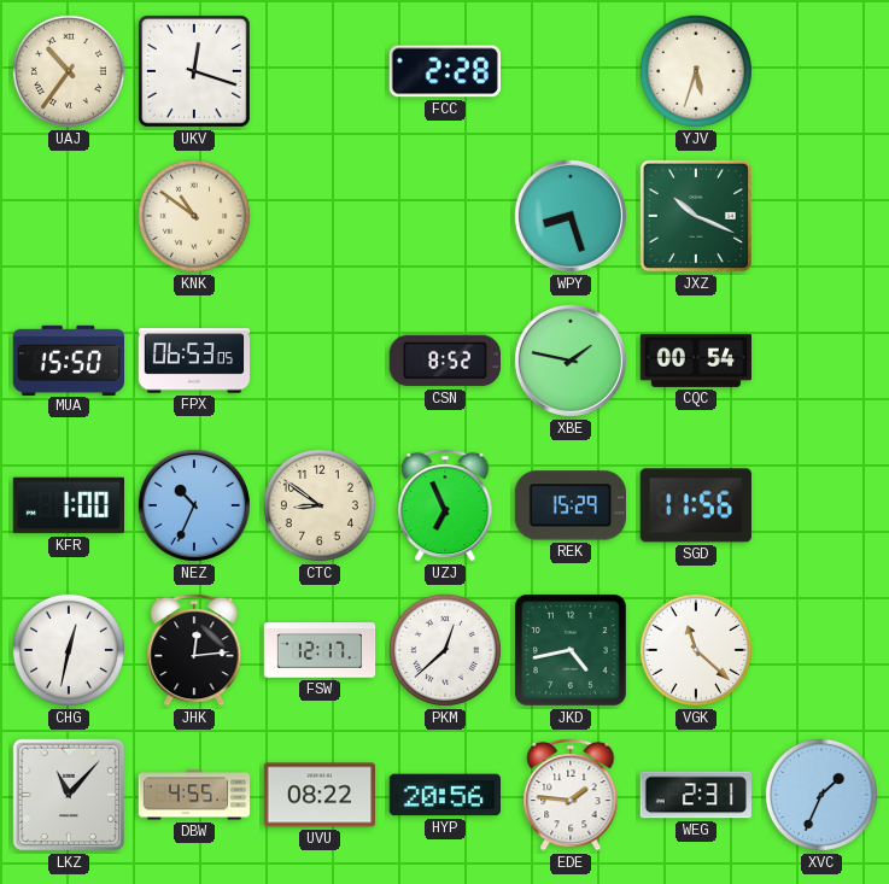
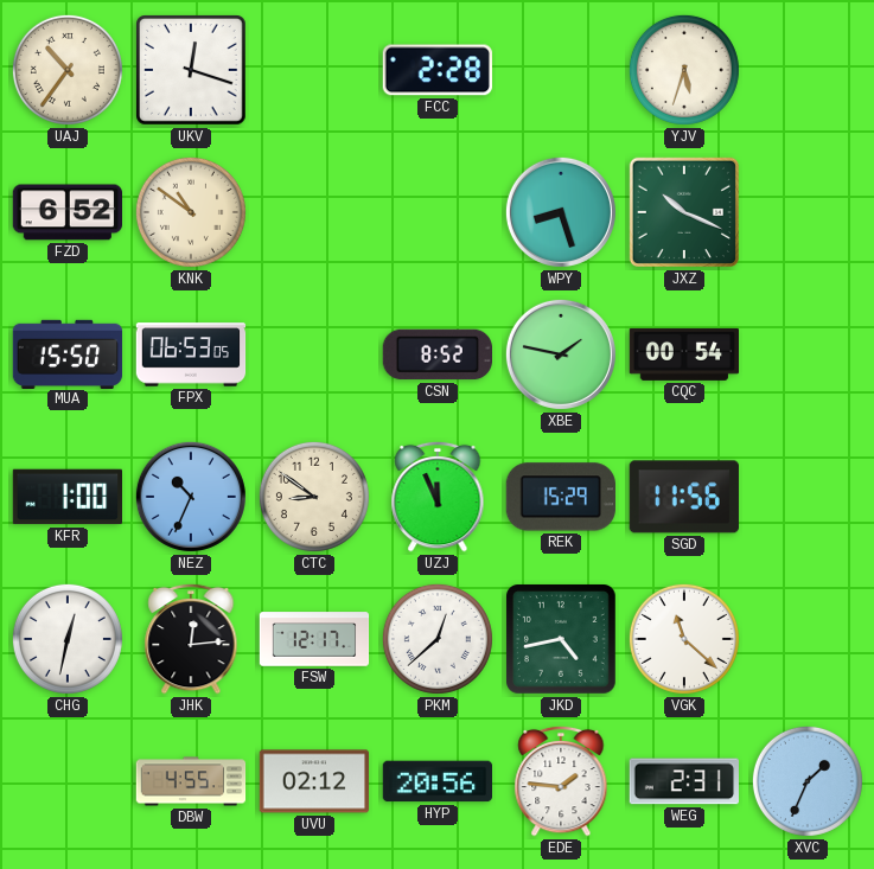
FZD: none -> 6:52
UZJ: 6:56 -> 11:56
LKZ: 11:07 -> none
UVU: 08:22 -> 02:12
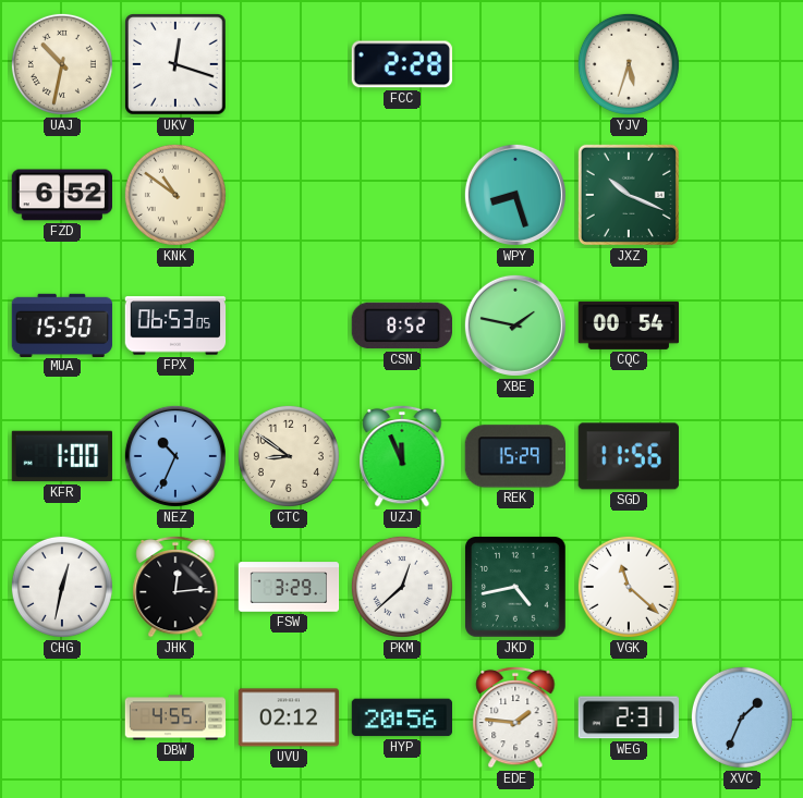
UAJ: 10:36 -> 10:32
FSW: 12:17 -> 3:29
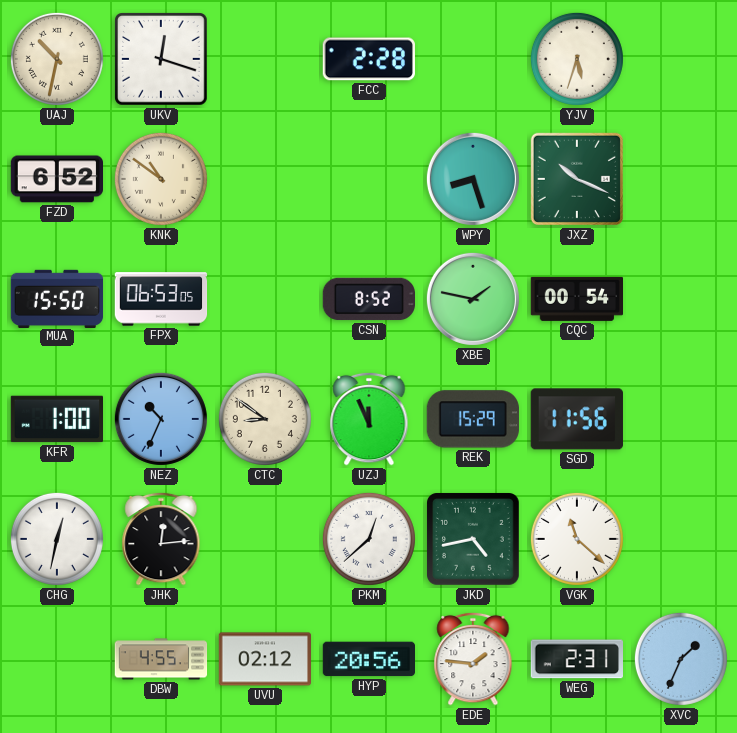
FSW: 3:29 -> none
